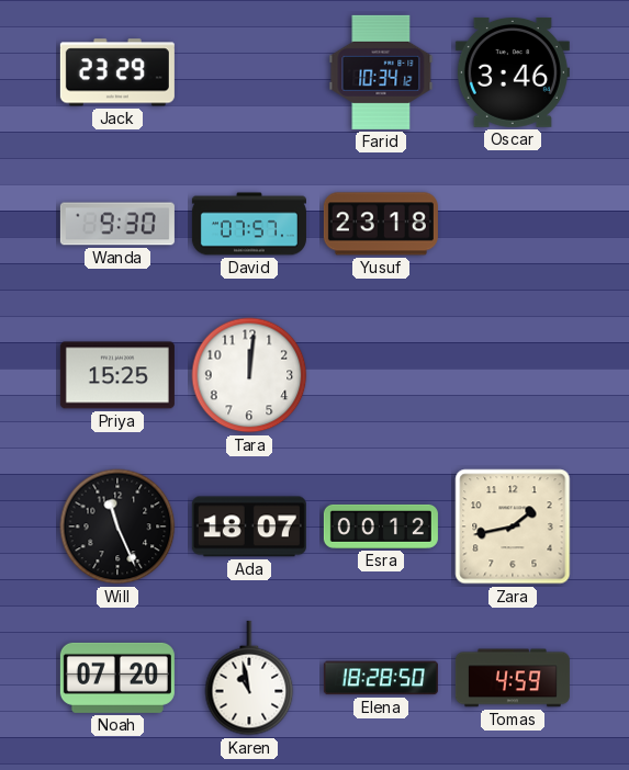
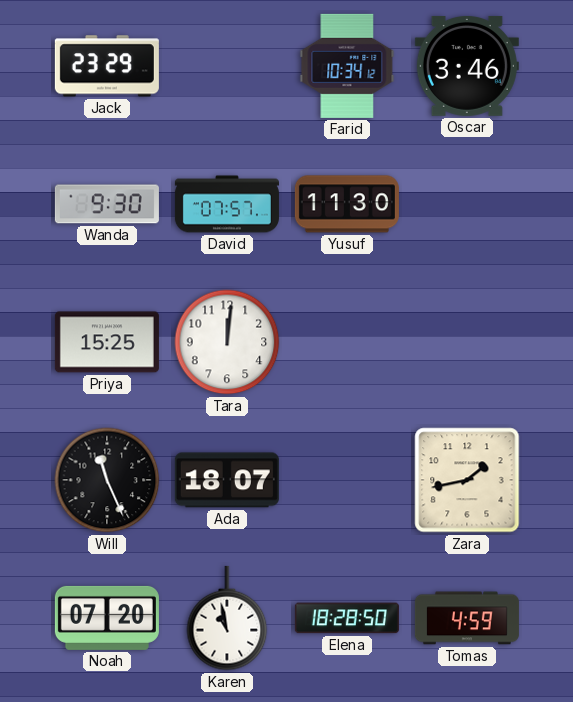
Yusuf: 23:18 -> 11:30
Esra: 00:12 -> none
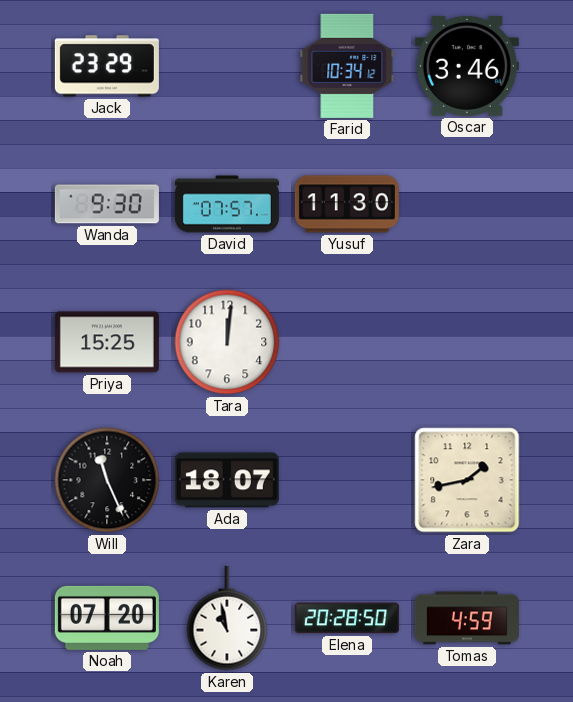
Elena: 18:28 -> 20:28
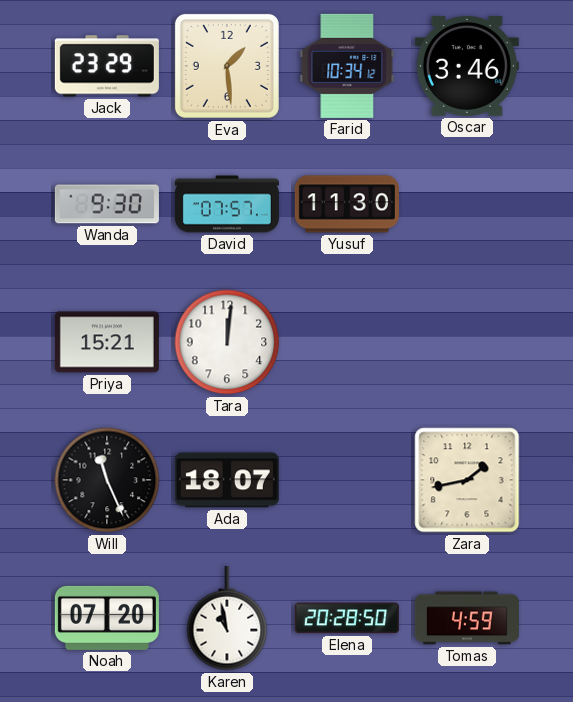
Eva: none -> 1:29
Priya: 15:25 -> 15:21
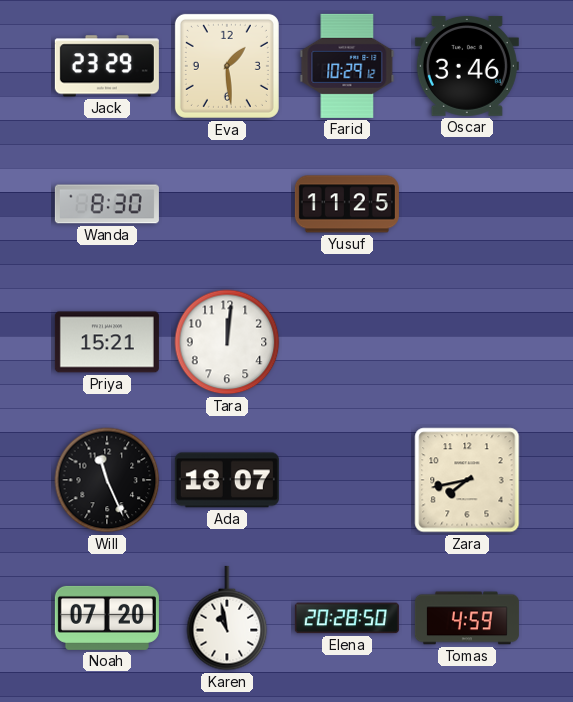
Farid: 10:34 -> 10:29
Wanda: 9:30 -> 8:30
David: 07:57 -> none
Yusuf: 11:30 -> 11:25
Zara: 1:43 -> 7:43
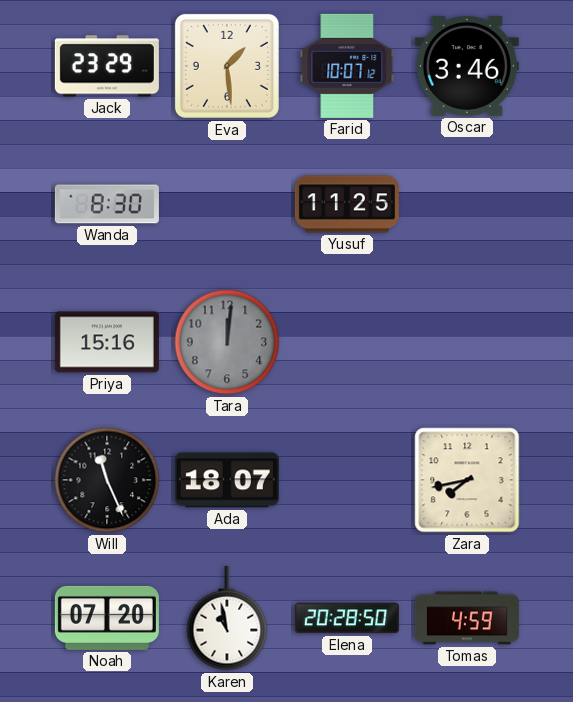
Farid: 10:29 -> 10:07
Priya: 15:21 -> 15:16
Tara dial: white -> grey
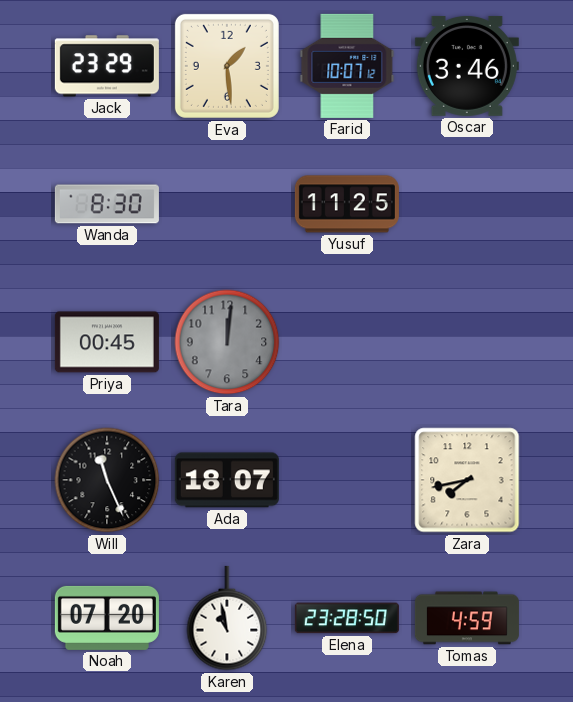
Priya: 15:16 -> 00:45
Elena: 20:28 -> 23:28
